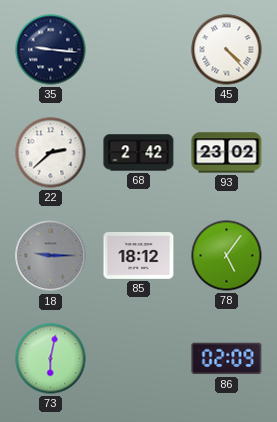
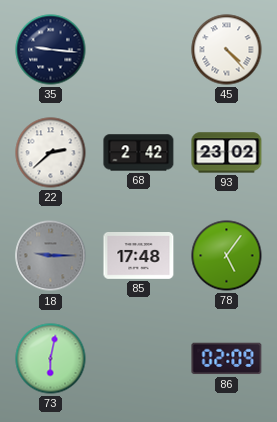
85: 18:12 -> 17:48
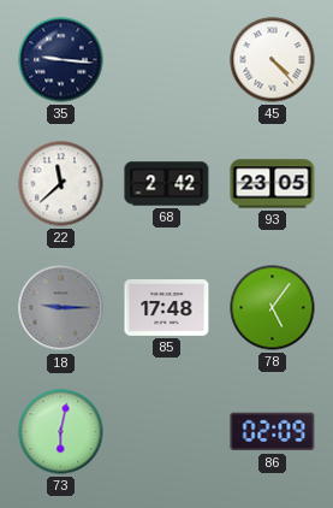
22: 2:38 -> 11:38
93: 23:02 -> 23:05
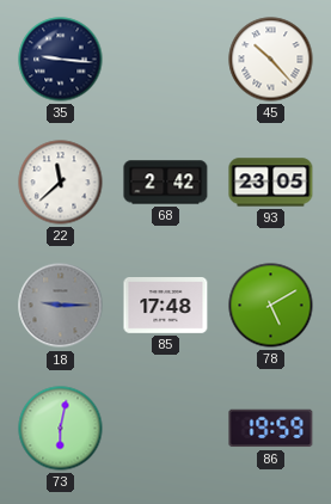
45: 4:23 -> 10:23
78: 5:06 -> 5:10
86: 02:09 -> 19:59
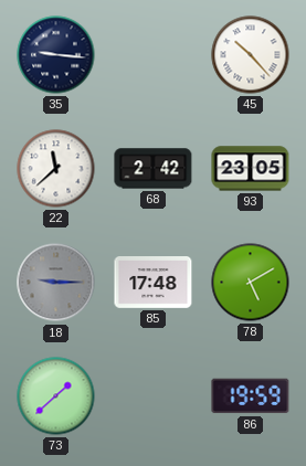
73: 6:02 -> 1:38
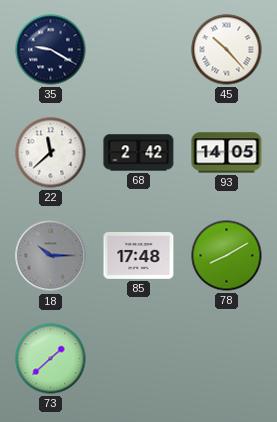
35: 9:16 -> 9:20
93: 23:05 -> 14:05
18: 9:15 -> 10:15
78: 5:10 -> 8:10
86: 19:59 -> none
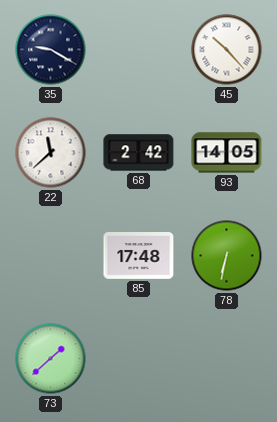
18: 10:15 -> none
78: 8:10 -> 6:32
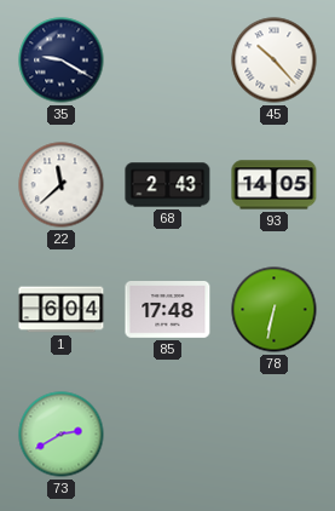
68: 2:42 -> 2:43
1: none -> 6:04
73: 1:38 -> 2:40
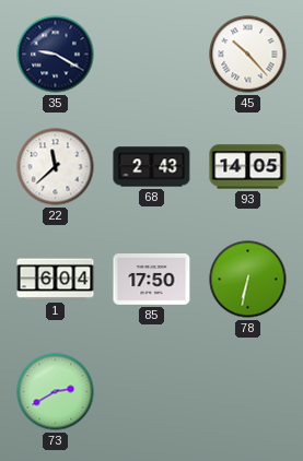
85: 17:48 -> 17:50
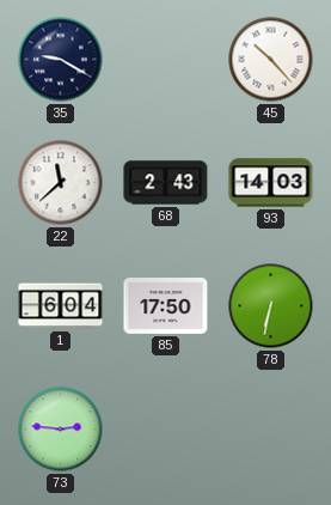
93: 14:05 -> 14:03
73: 2:40 -> 2:46
